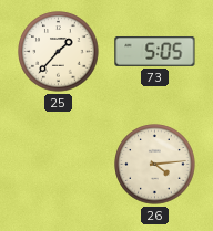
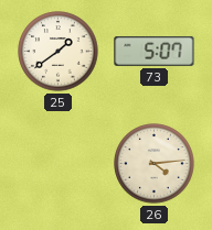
25: 1:37 -> 1:39
73: 5:05 -> 5:07
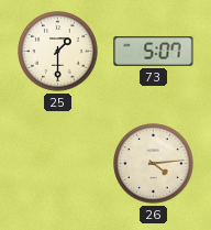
25: 1:39 -> 1:30
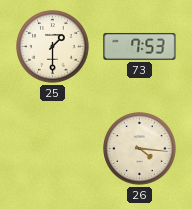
73: 5:07 -> 7:53
26: 4:14 -> 4:16
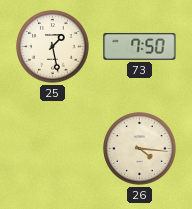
25: 1:30 -> 1:28
73: 7:53 -> 7:50
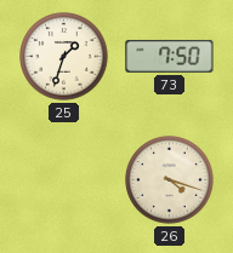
25: 1:28 -> 1:33
26: 4:16 -> 4:18
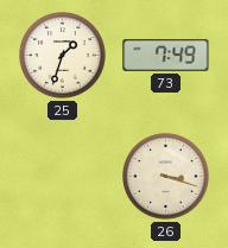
73: 7:50 -> 7:49
26: 4:18 -> 3:18
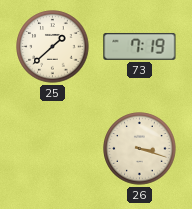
25: 1:33 -> 1:38
73: 7:49 -> 7:19
